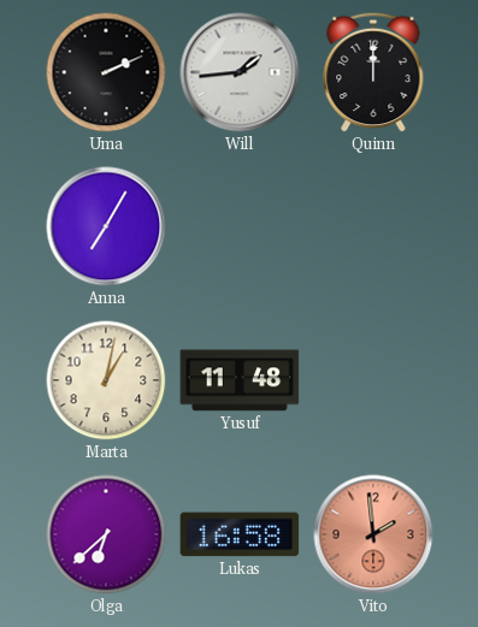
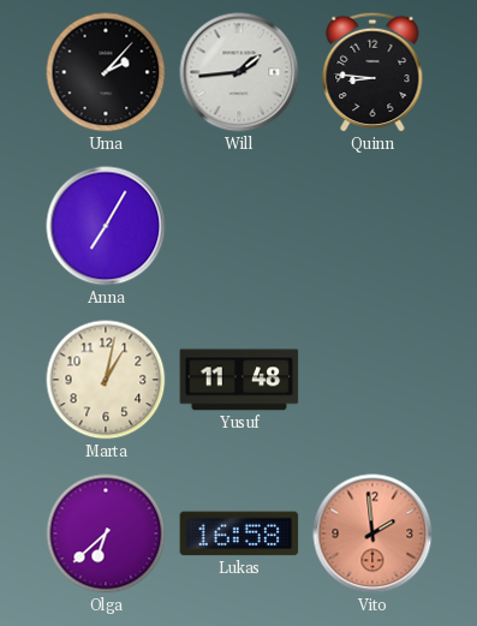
Uma: 2:11 -> 2:07
Quinn: 12:00 -> 8:46
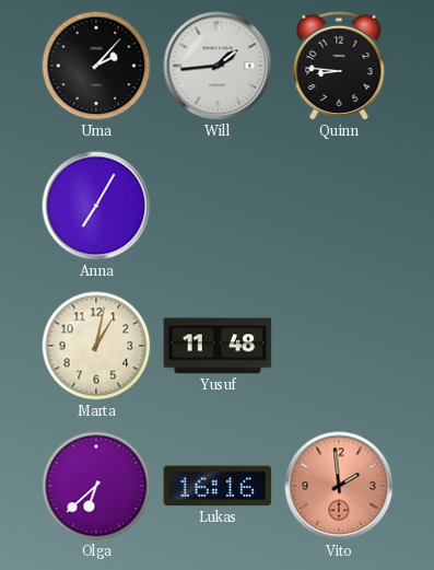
Lukas: 16:58 -> 16:16
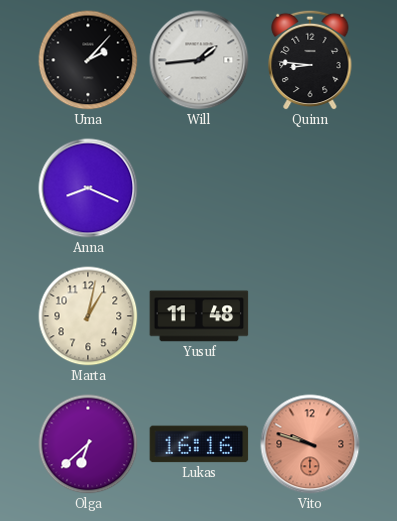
Anna: 7:05 -> 8:19
Vito: 1:59 -> 9:48
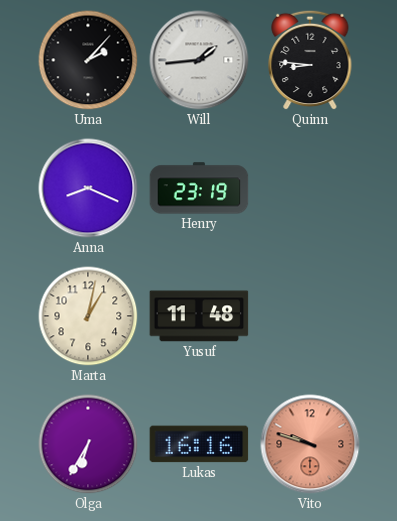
Henry: none -> 23:19
Olga: 6:38 -> 6:35
